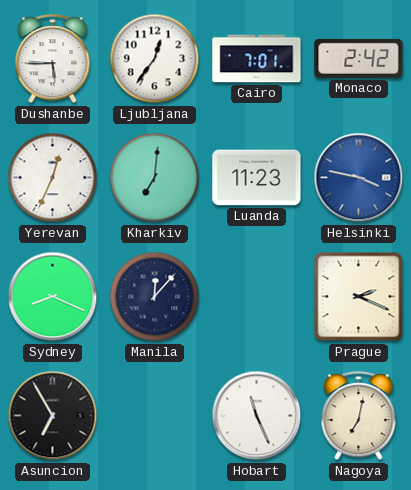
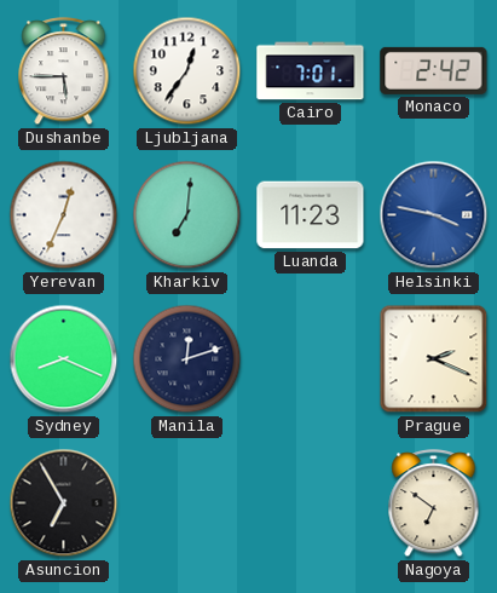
Manila: 12:07 -> 12:12
Hobart: 11:26 -> none
Nagoya: 7:02 -> 6:51
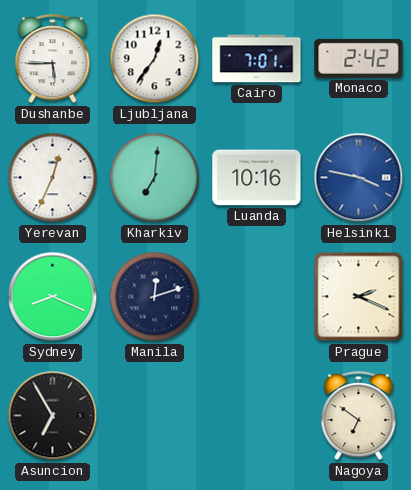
Luanda: 11:23 -> 10:16
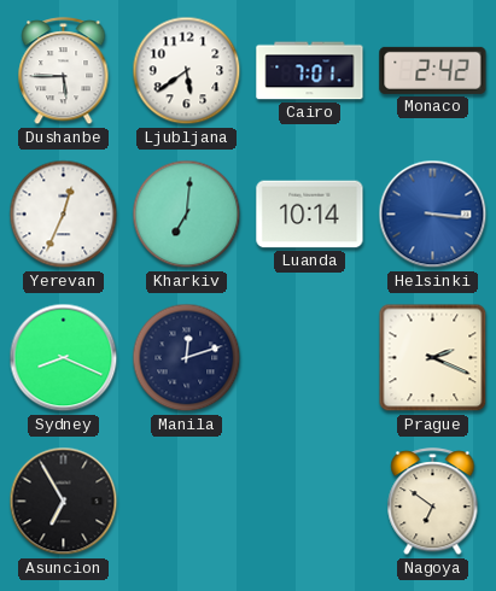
Ljubljana: 12:36 -> 5:39
Luanda: 10:16 -> 10:14
Helsinki: 3:47 -> 3:16
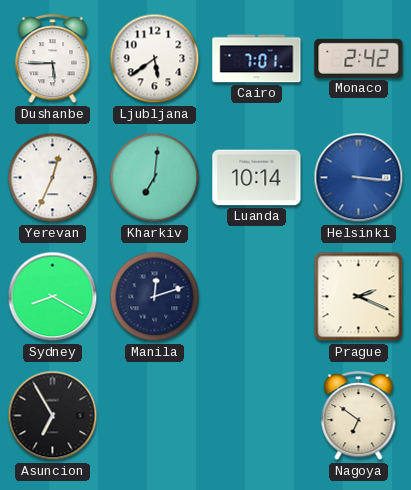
Sydney: 8:19 -> 8:20
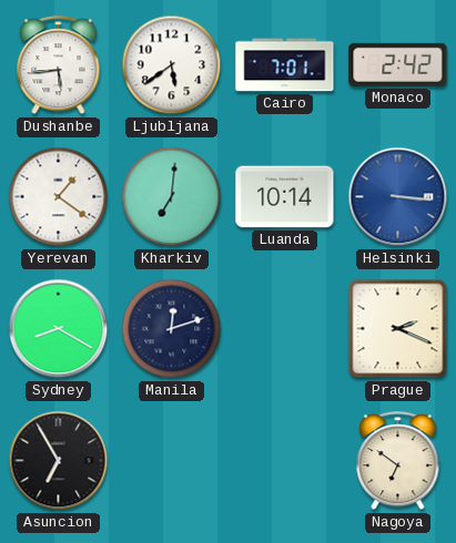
Dushanbe: 5:45 -> 5:44
Yerevan: 12:34 -> 1:21
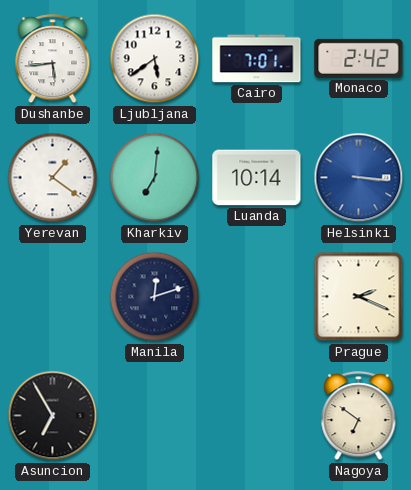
Sydney: 8:20 -> none
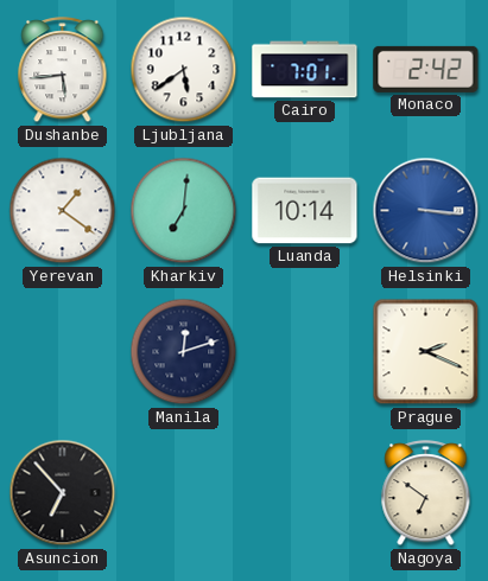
Asuncion: 6:55 -> 6:53
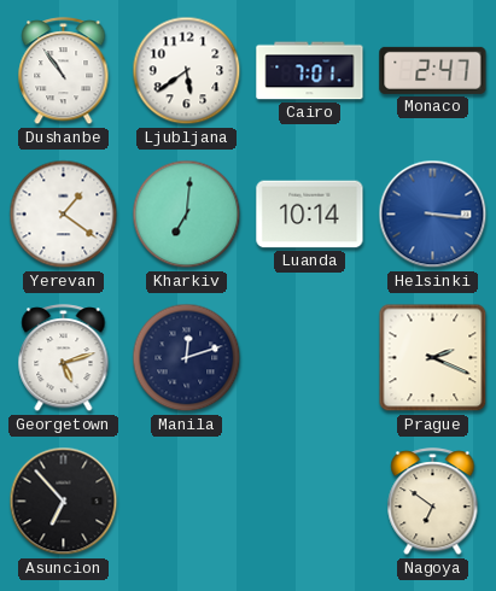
Dushanbe: 5:44 -> 10:54
Monaco: 2:42 -> 2:47
Georgetown: none -> 5:12
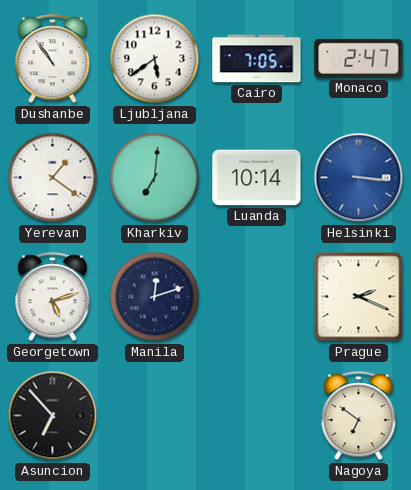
Cairo: 7:01 -> 7:05
